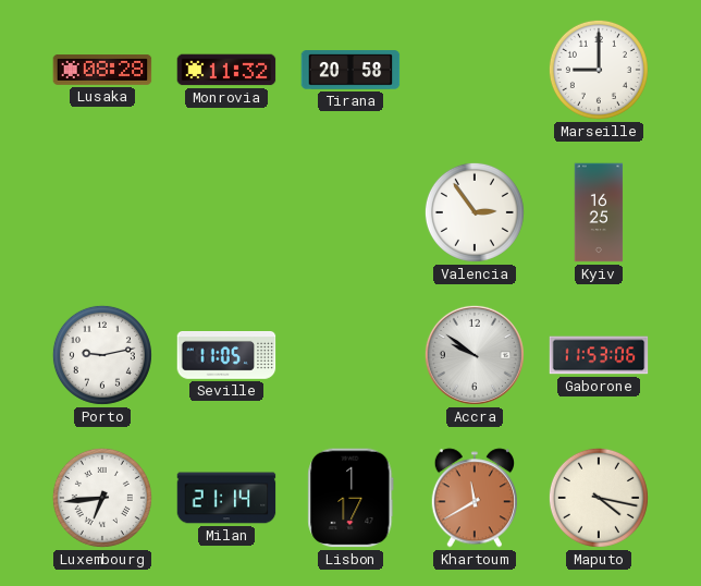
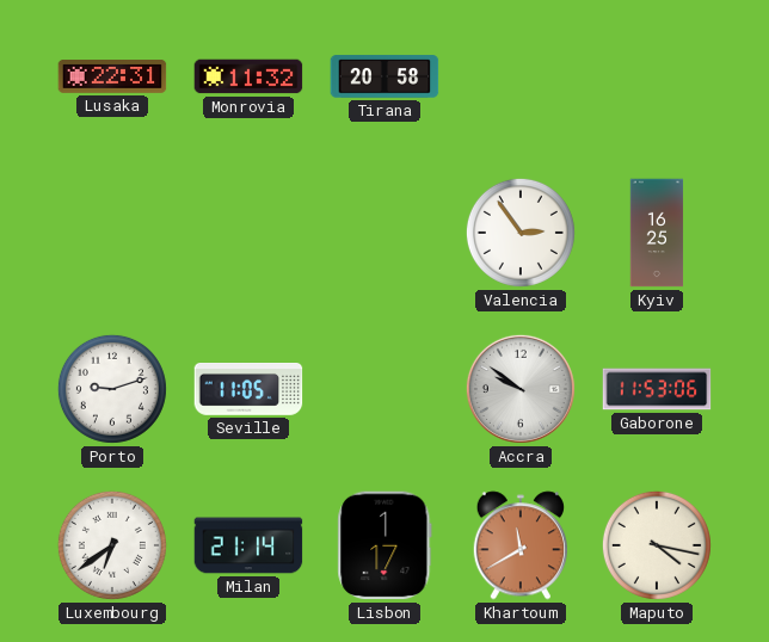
Lusaka: 08:28 -> 22:31
Marseille: 9:00 -> none
Porto: 9:13 -> 9:12
Luxembourg: 6:44 -> 6:39
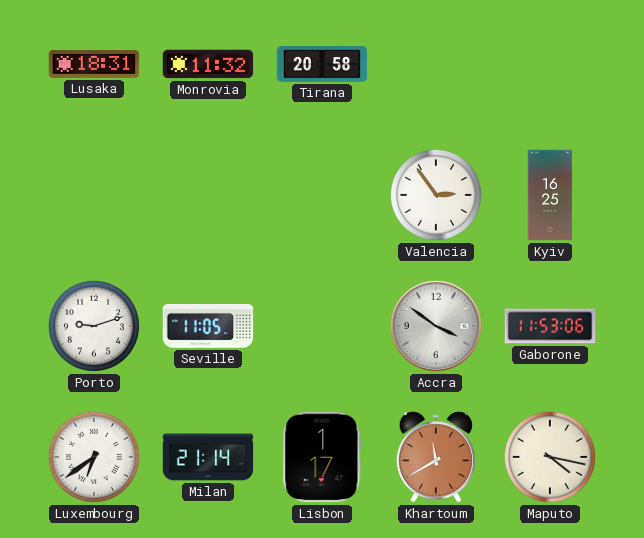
Lusaka: 22:31 -> 18:31
Accra: 9:51 -> 3:51
